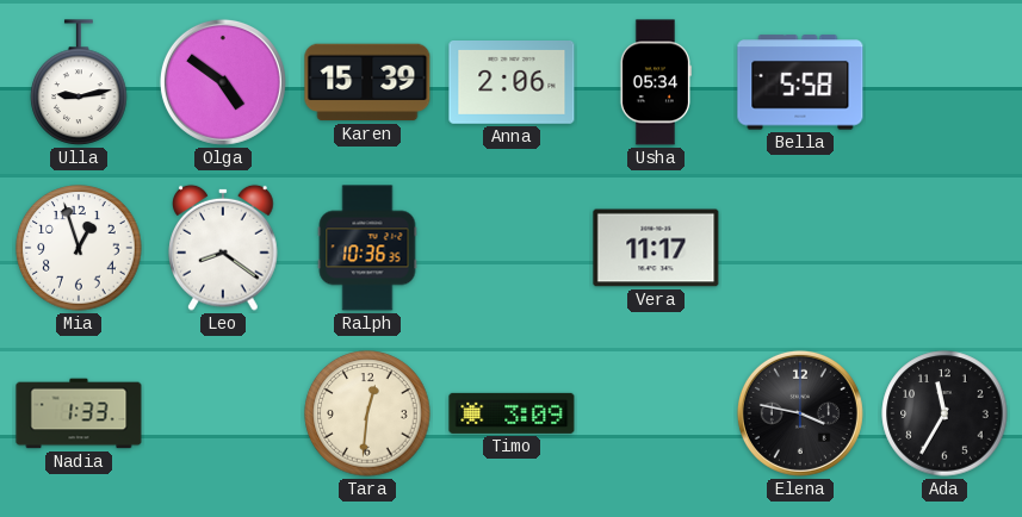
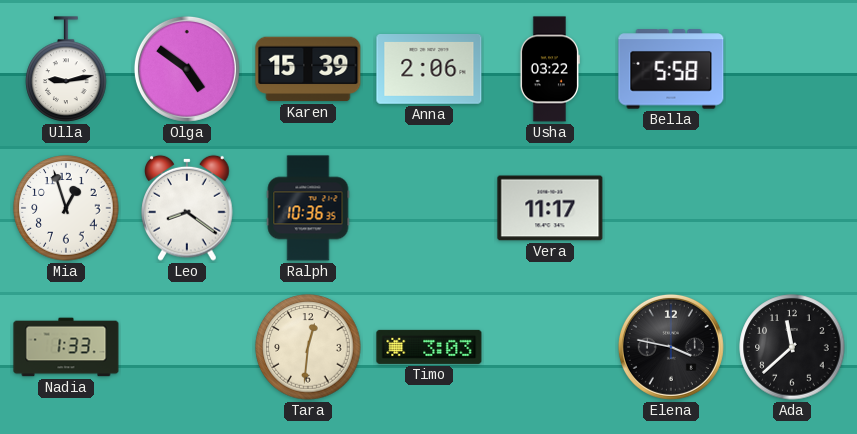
Usha: 05:34 -> 03:22
Timo: 3:09 -> 3:03
Ada: 11:35 -> 11:38
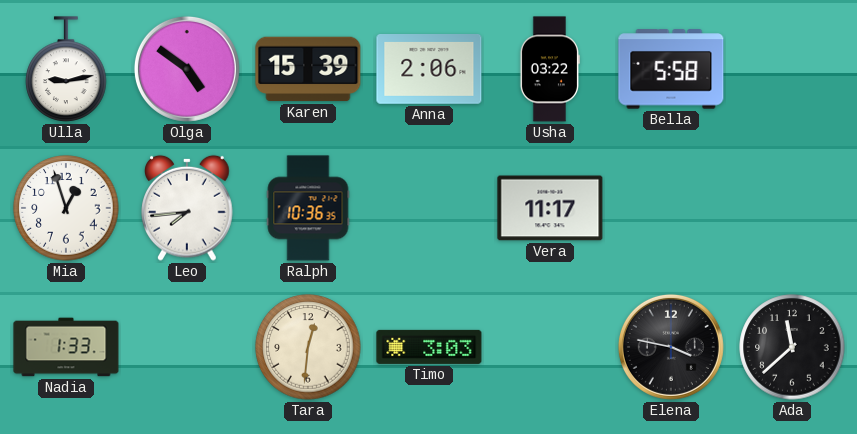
Leo: 8:21 -> 7:44
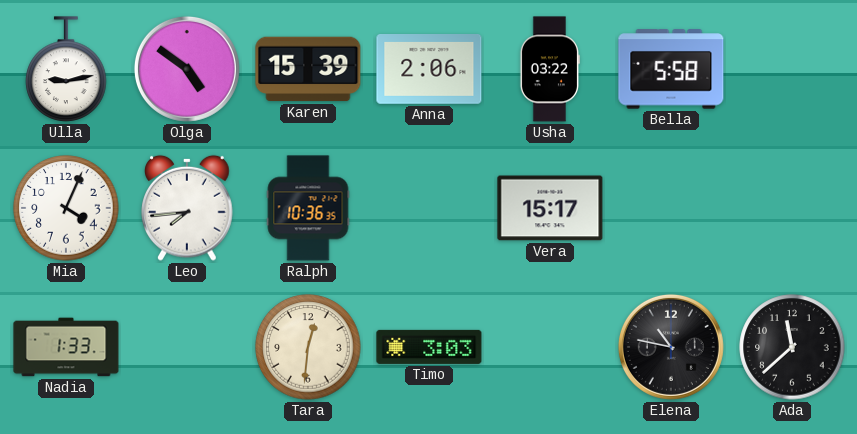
Mia: 12:57 -> 4:04
Vera: 11:17 -> 15:17
Elena: 3:47 -> 10:47
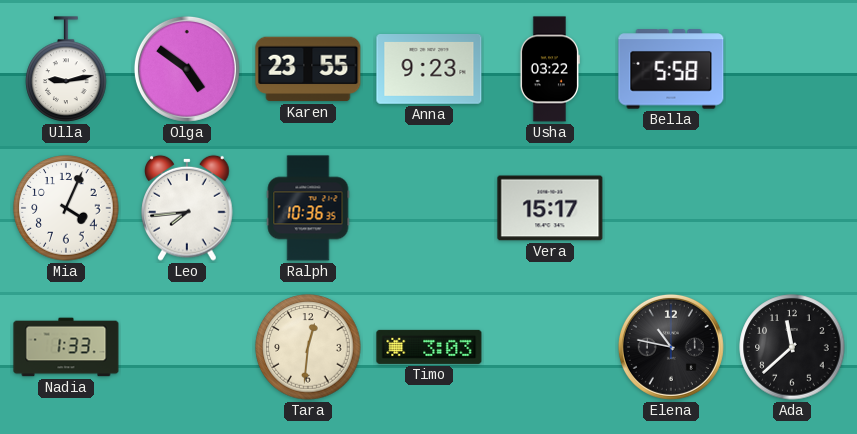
Karen: 15:39 -> 23:55
Anna: 2:06 -> 9:23
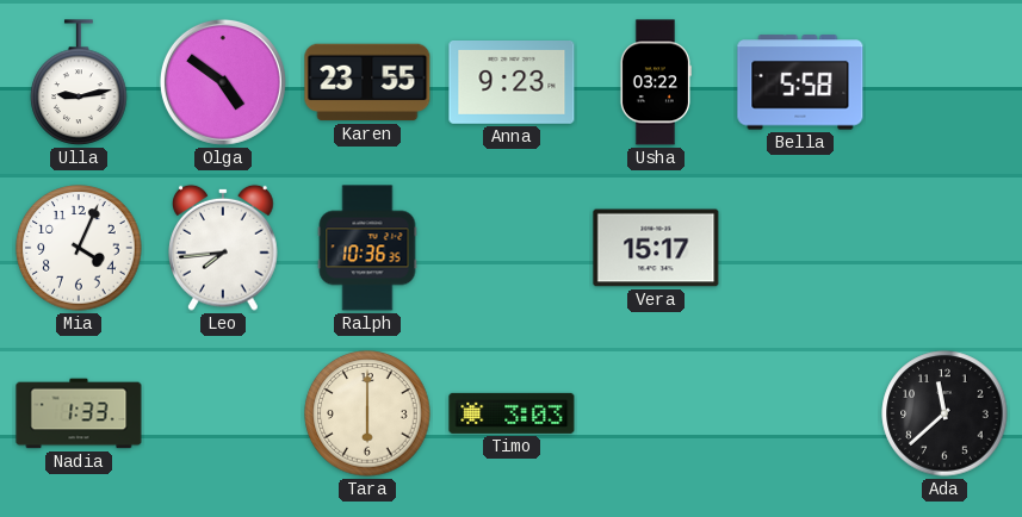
Tara: 12:31 -> 6:00
Elena: 10:47 -> none
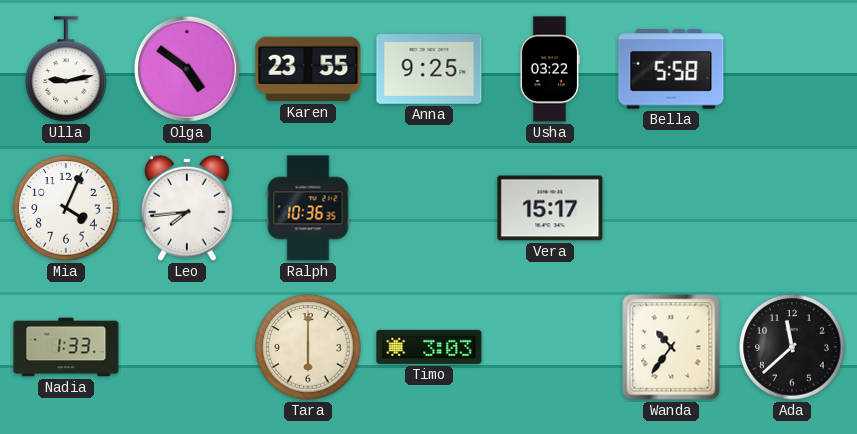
Anna: 9:23 -> 9:25
Wanda: none -> 10:36
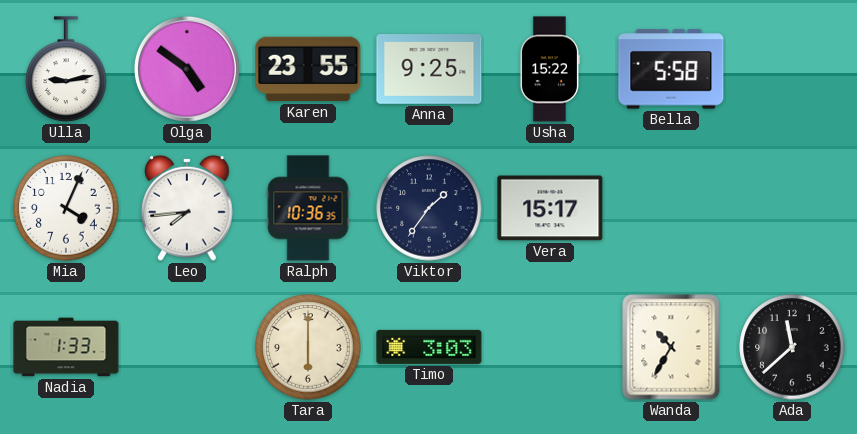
Usha: 03:22 -> 15:22
Viktor: none -> 1:36
Wanda: 10:36 -> 10:35
